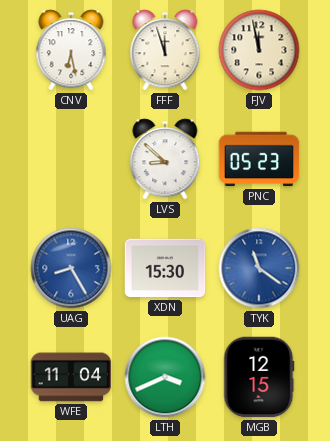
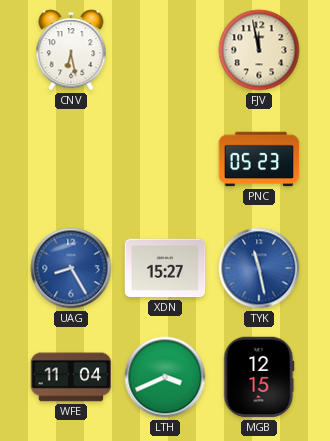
FFF: 11:57 -> none
LVS: 8:52 -> none
XDN: 15:30 -> 15:27
TYK: 11:21 -> 11:28
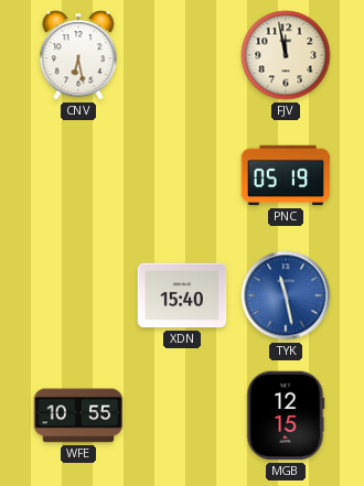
PNC: 05:23 -> 05:19
UAG: 8:25 -> none
XDN: 15:27 -> 15:40
WFE: 11:04 -> 10:55
LTH: 3:41 -> none
